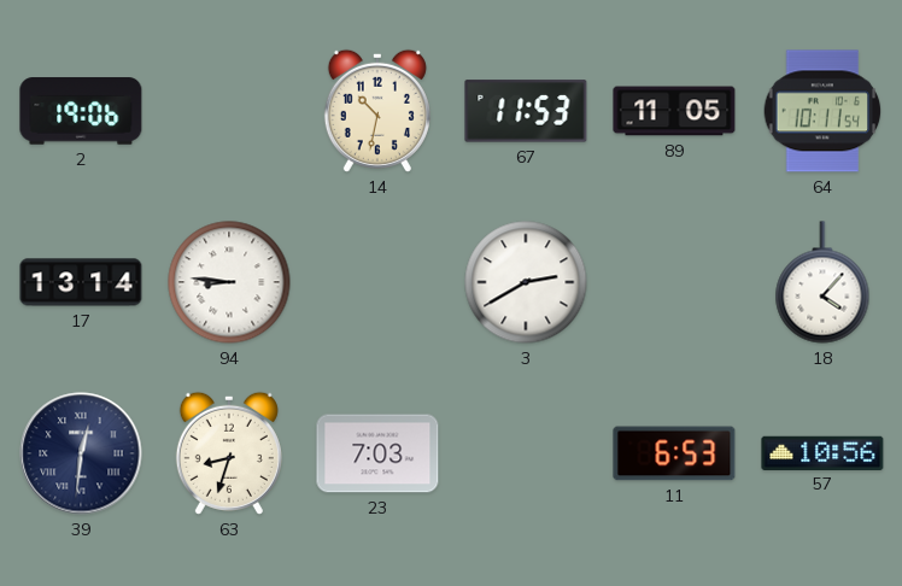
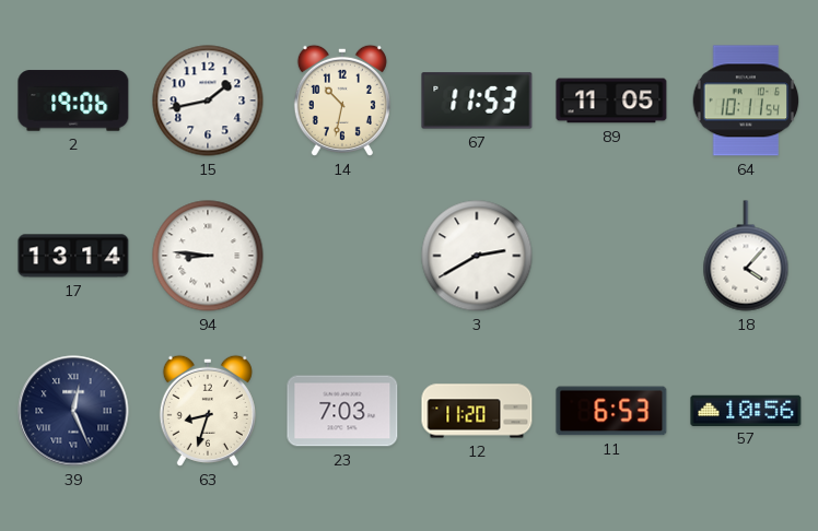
15: none -> 1:43
39: 12:31 -> 12:26
12: none -> 11:20
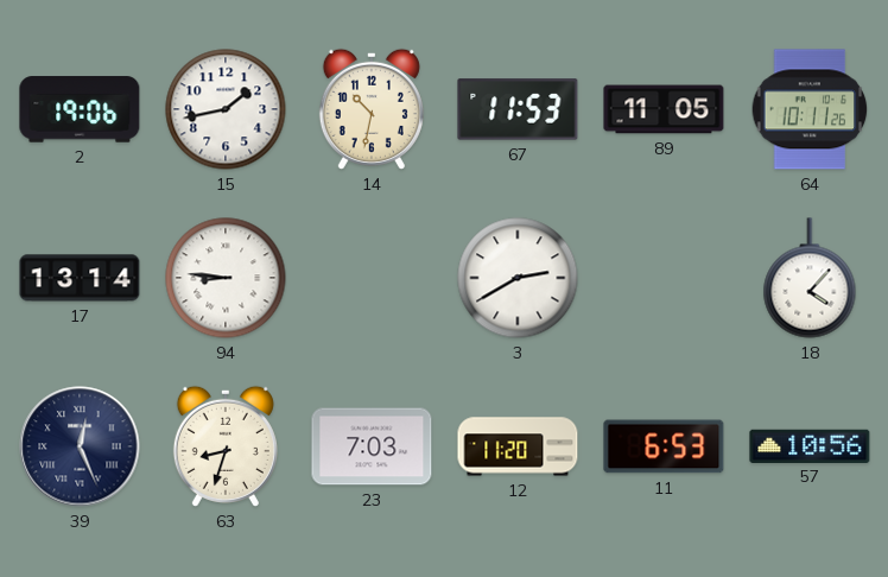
64: 10:11:54 -> 10:11:26
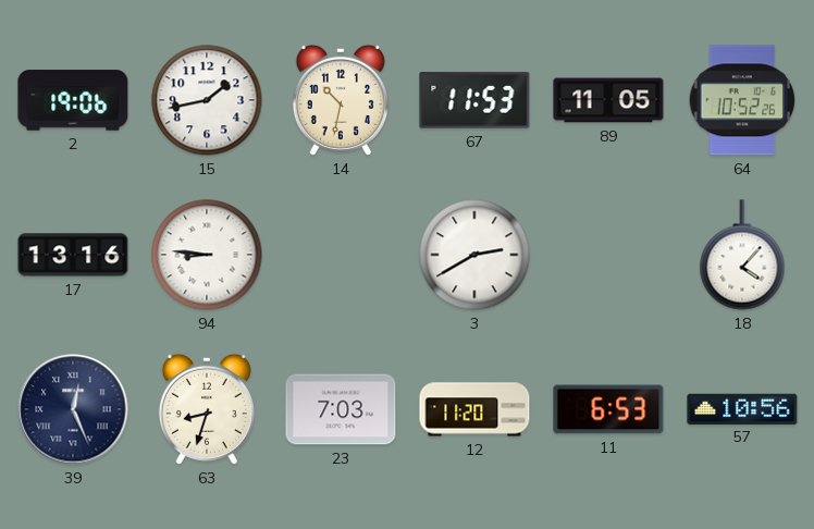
64: 10:11 -> 10:52
17: 13:14 -> 13:16
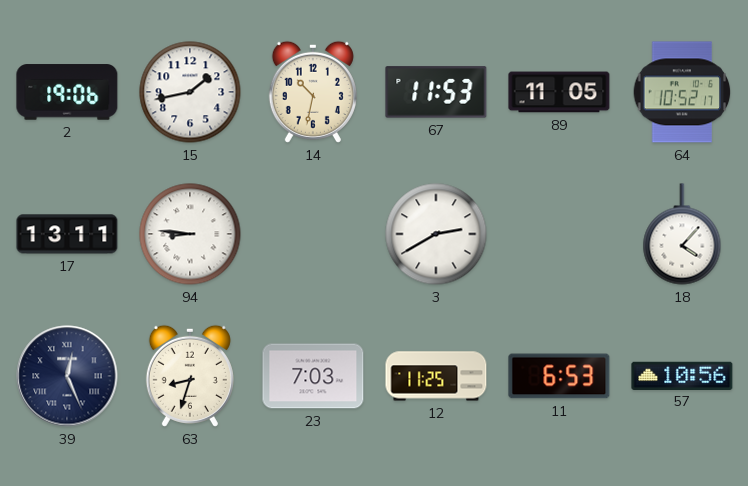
64: 10:52:26 -> 10:52:17
17: 13:16 -> 13:11
12: 11:20 -> 11:25
